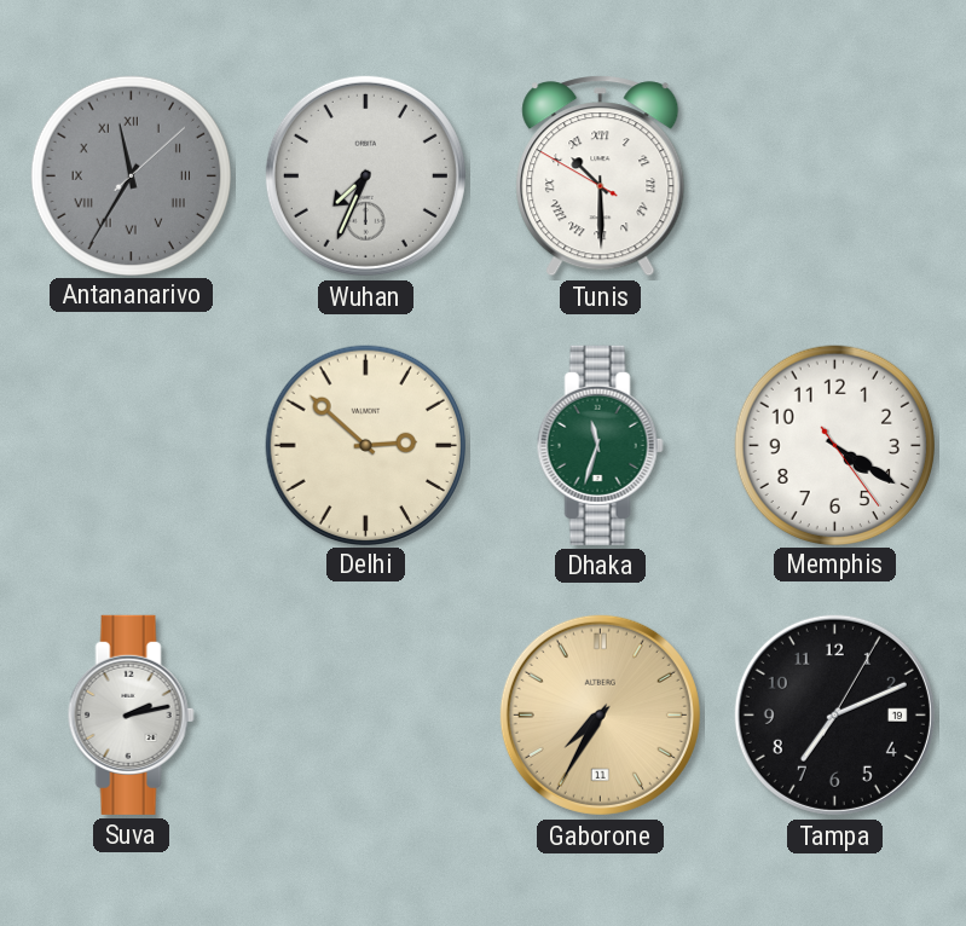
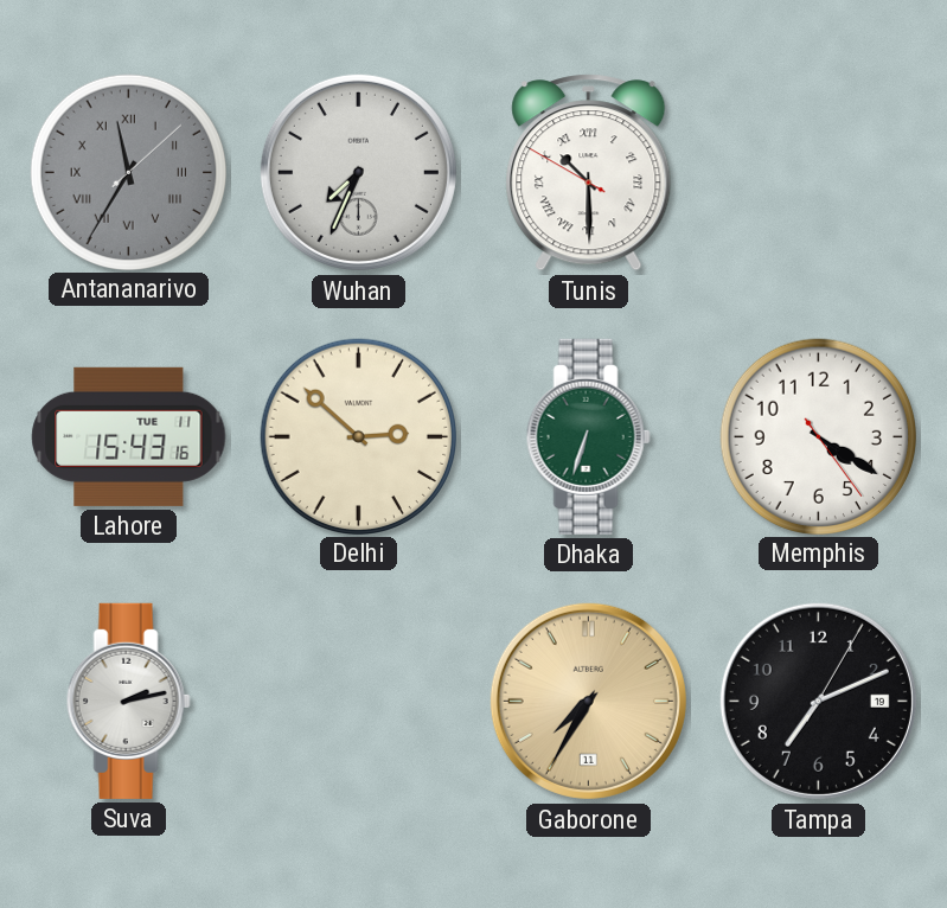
Lahore: none -> 15:43
Dhaka: 11:33 -> 6:33
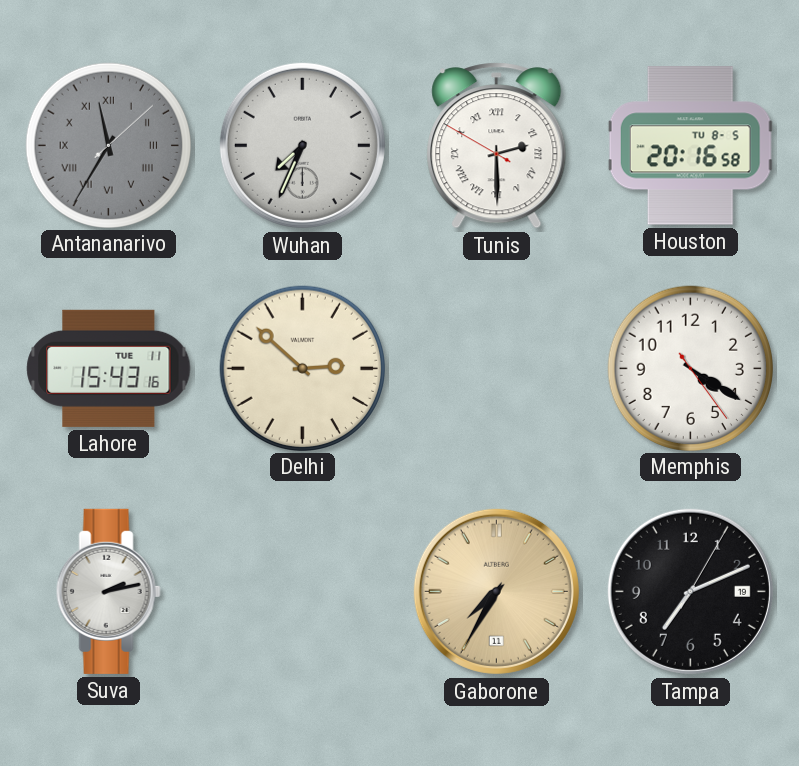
Tunis: 10:29 -> 2:29
Houston: none -> 20:16
Dhaka: 6:33 -> none
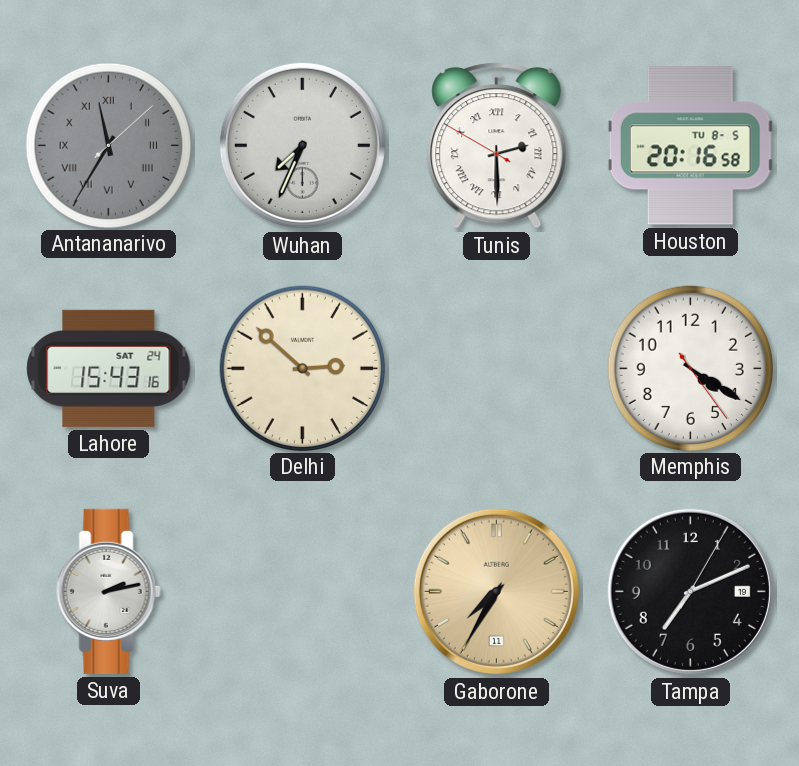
Lahore date: TUE 11 -> SAT 24
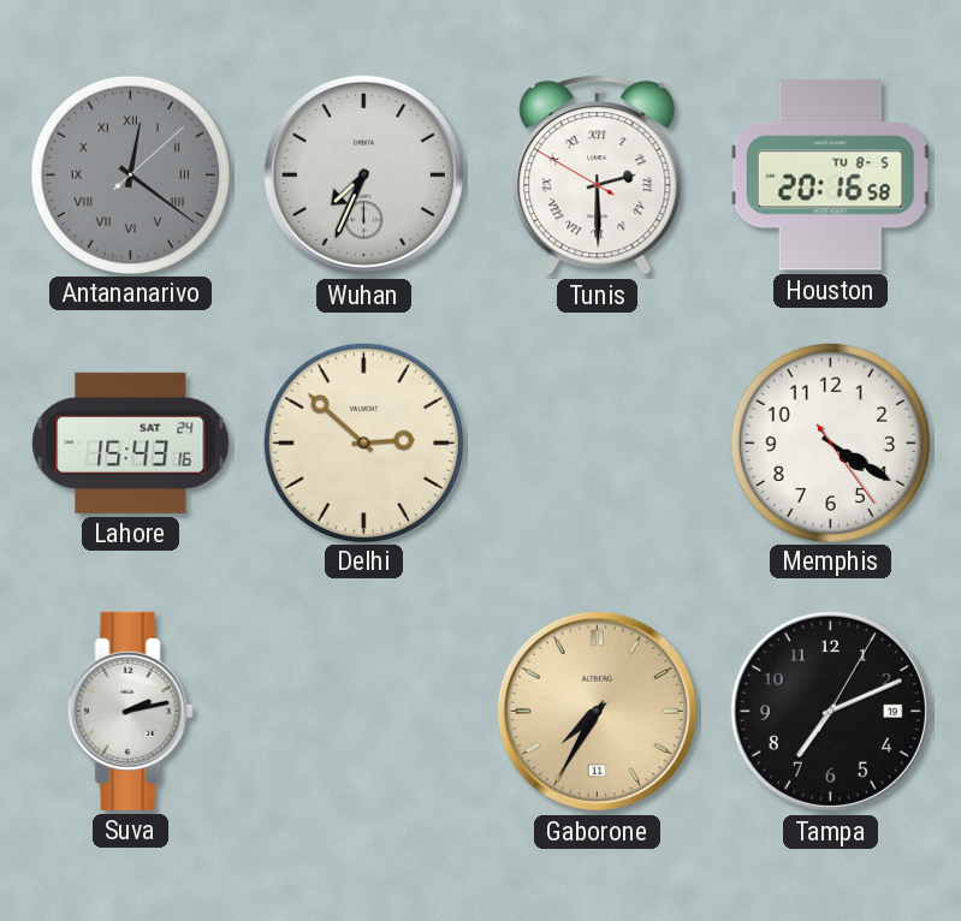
Antananarivo: 11:35 -> 12:21
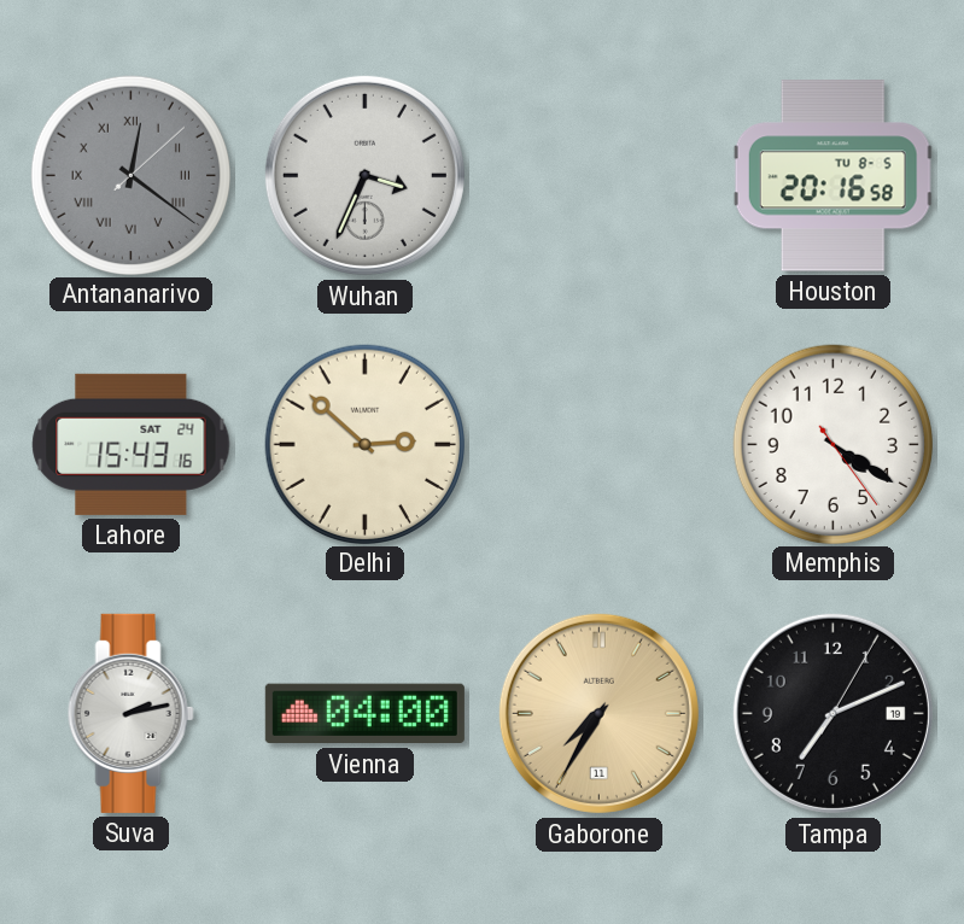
Wuhan: 7:34 -> 3:34
Tunis: 2:29 -> none
Vienna: none -> 04:00
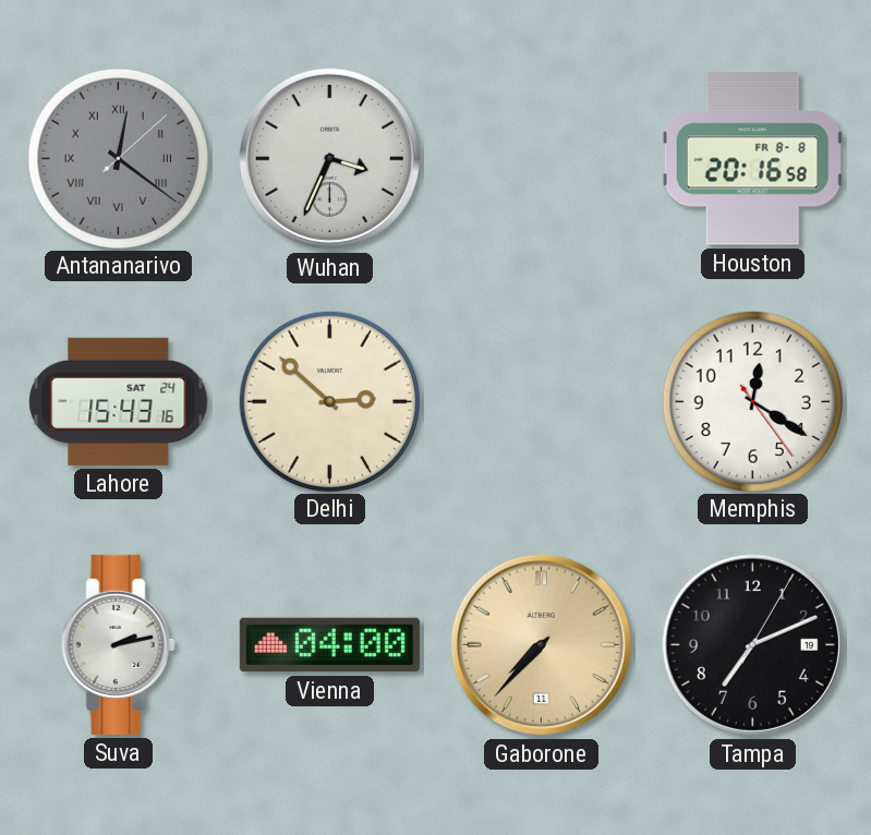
Houston date: TU 8-5 -> FR 8-8
Memphis: 4:20 -> 12:20
Gaborone: 7:35 -> 7:37
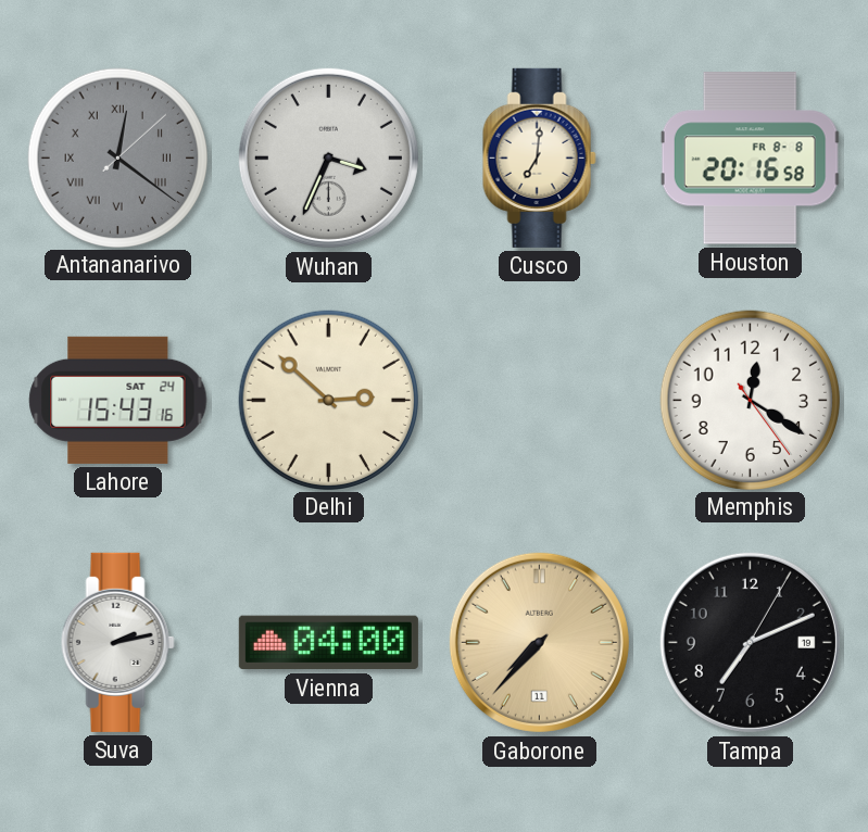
Cusco: none -> 7:01
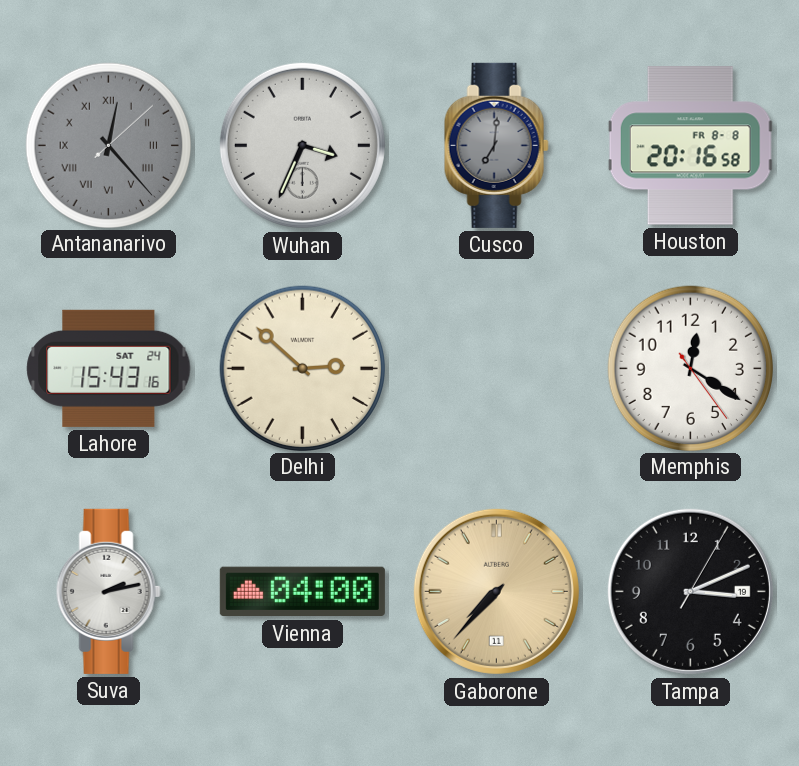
Antananarivo: 12:21 -> 12:23
Cusco dial: cream -> grey
Tampa: 7:11 -> 3:11
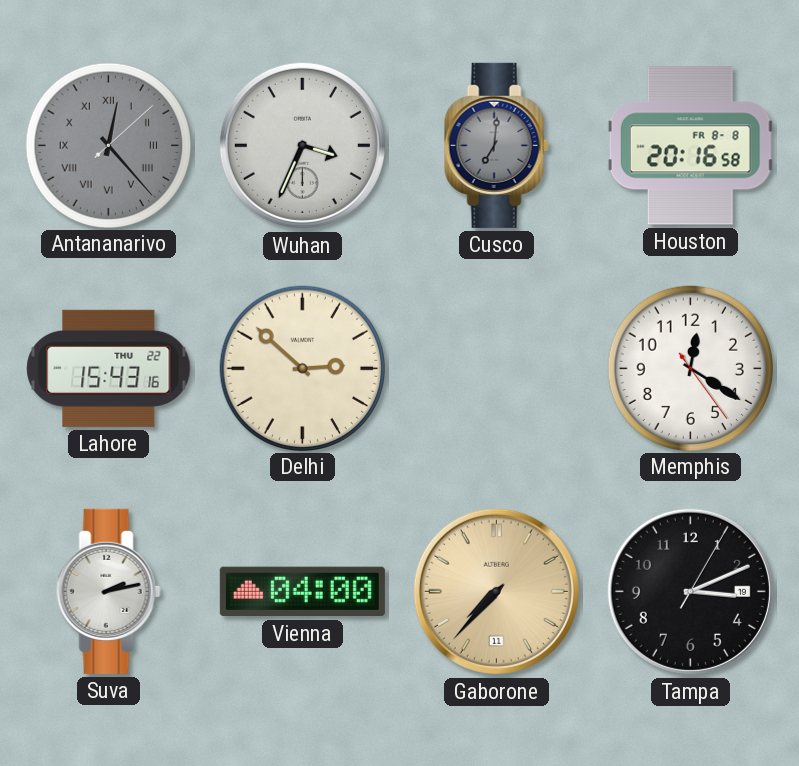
Lahore date: SAT 24 -> THU 22
